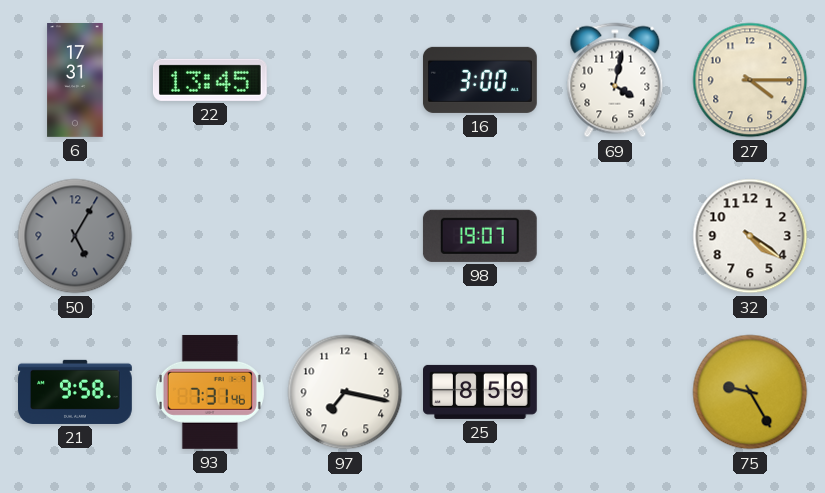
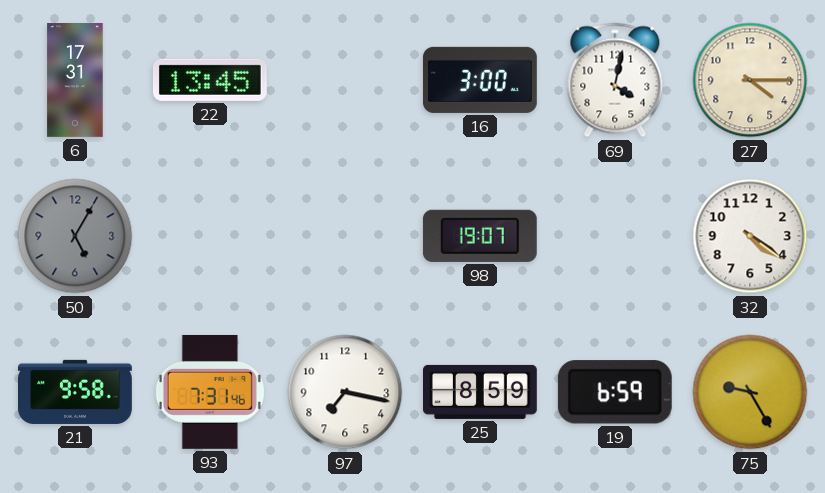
19: none -> 6:59
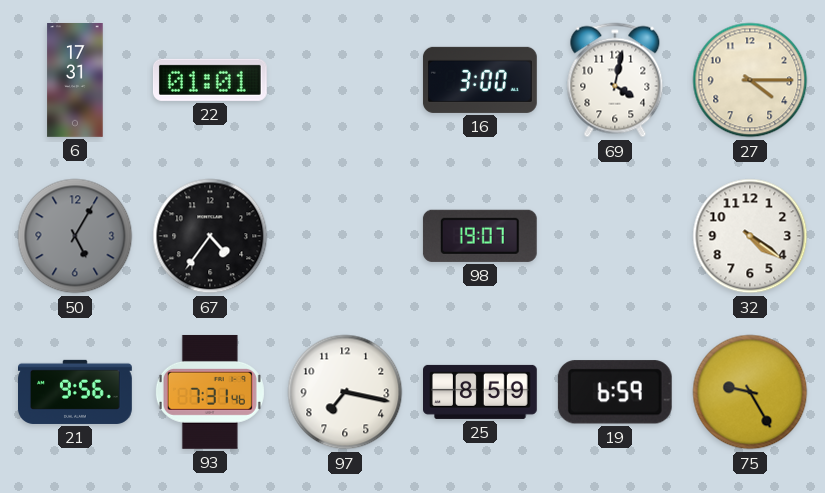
22: 13:45 -> 01:01
67: none -> 4:36
21: 9:58 -> 9:56
